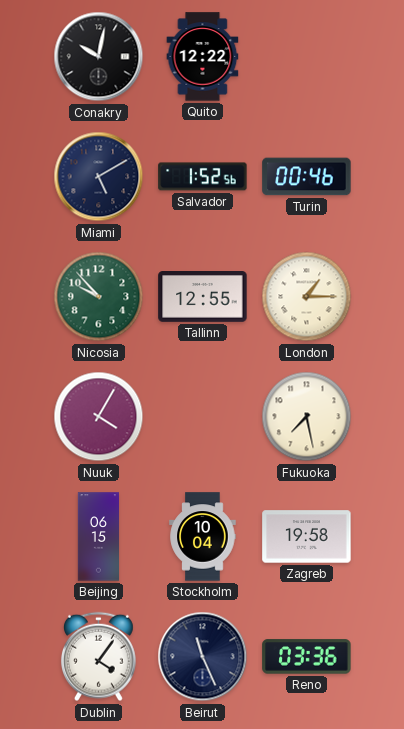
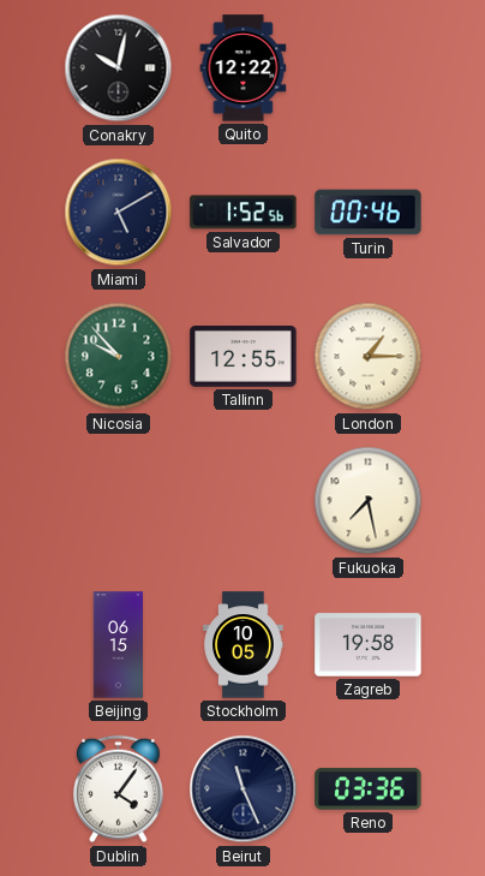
Nuuk: 4:05 -> none
Stockholm: 10:04 -> 10:05
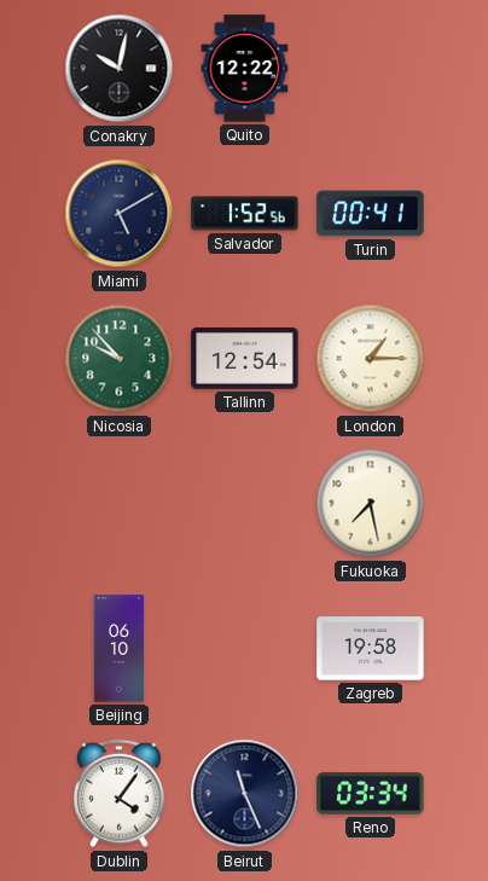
Turin: 00:46 -> 00:41
Tallinn: 12:55 -> 12:54
Beijing: 06:15 -> 06:10
Stockholm: 10:05 -> none
Reno: 03:36 -> 03:34
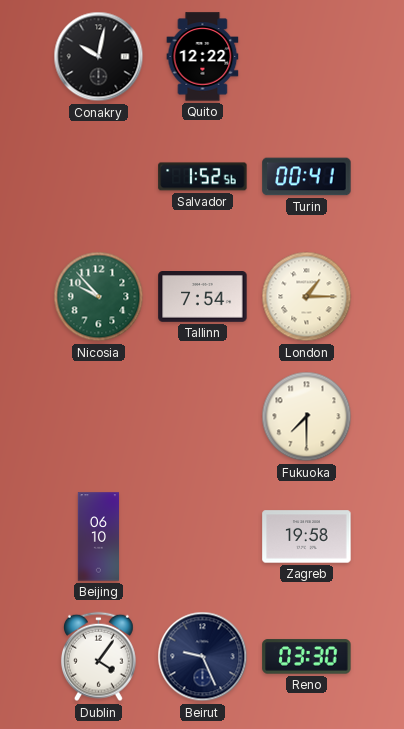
Miami: 5:10 -> none
Tallinn: 12:54 -> 7:54
Fukuoka: 7:28 -> 7:30
Beirut: 11:26 -> 9:26
Reno: 03:34 -> 03:30
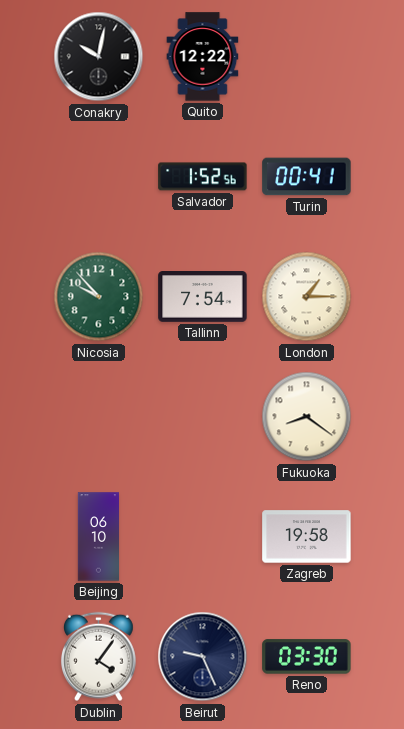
Fukuoka: 7:30 -> 8:21
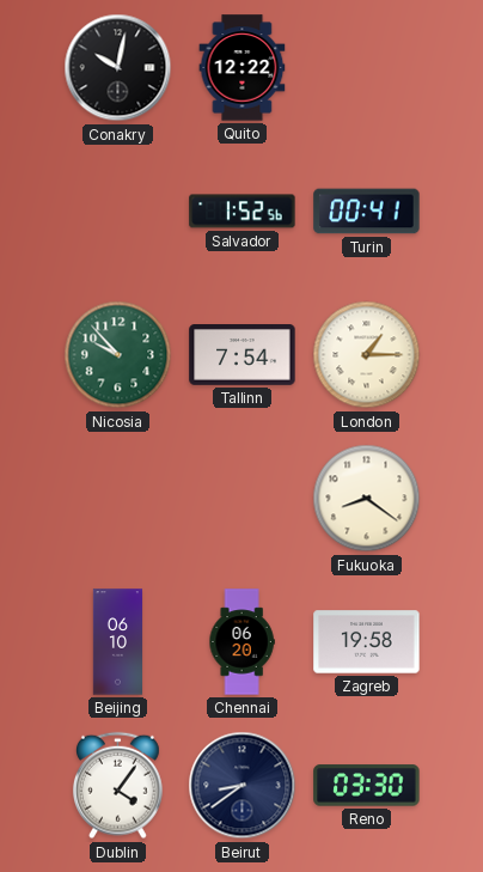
Chennai: none -> 06:20
Beirut: 9:26 -> 8:39
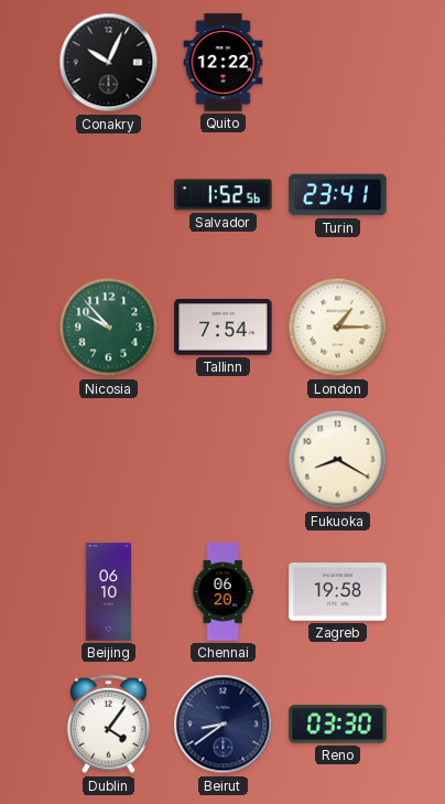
Conakry: 10:02 -> 10:04
Turin: 00:41 -> 23:41
Fukuoka: 8:21 -> 8:20
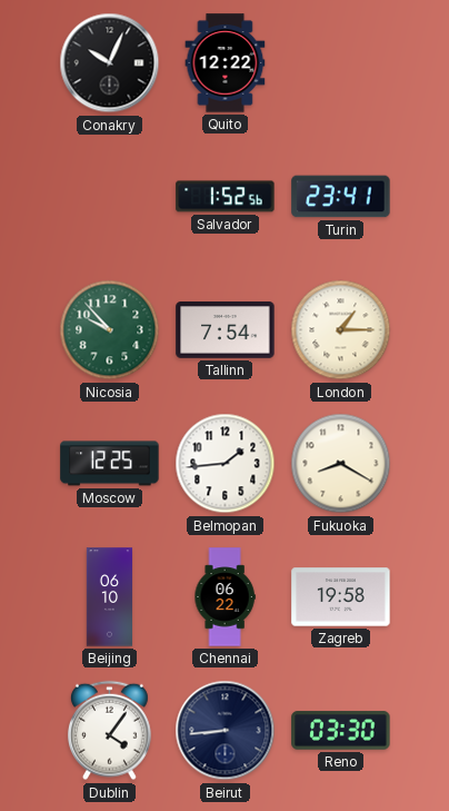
Moscow: none -> 12:25
Belmopan: none -> 1:44
Chennai: 06:20 -> 06:22
Beirut: 8:39 -> 8:44
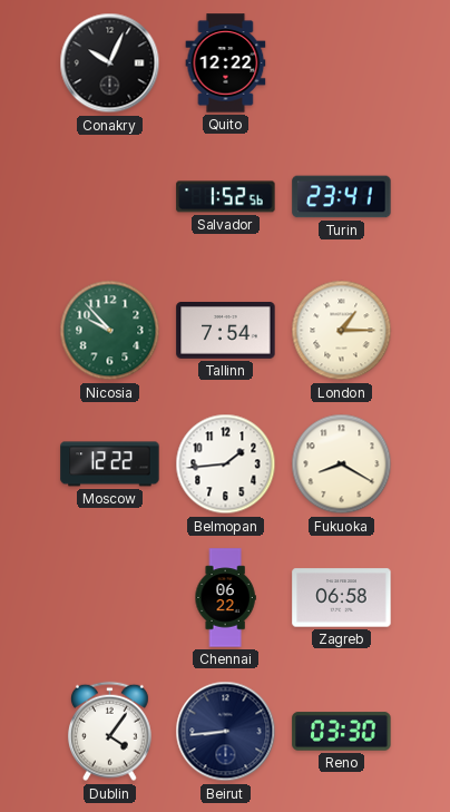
Moscow: 12:25 -> 12:22
Beijing: 06:10 -> none
Zagreb: 19:58 -> 06:58
